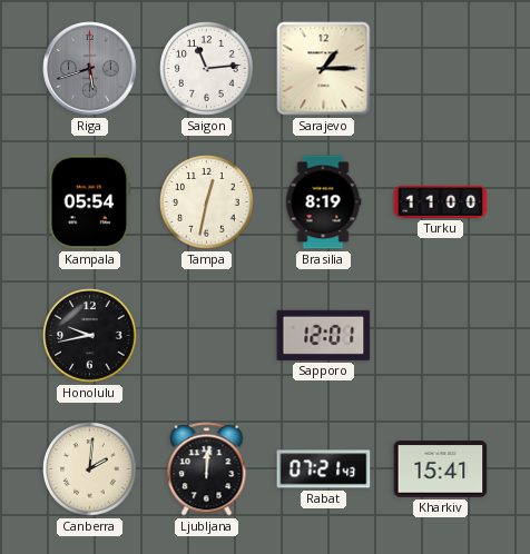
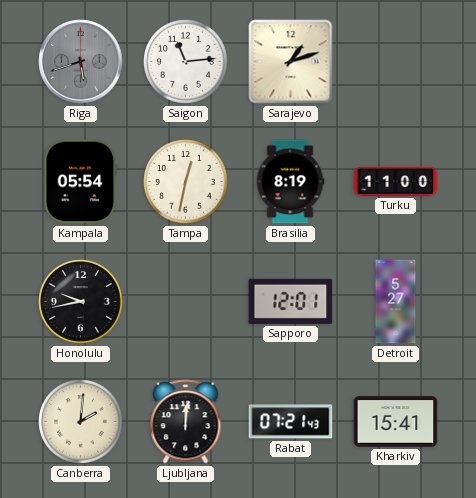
Sarajevo: 1:15 -> 1:12
Detroit: none -> 5:27
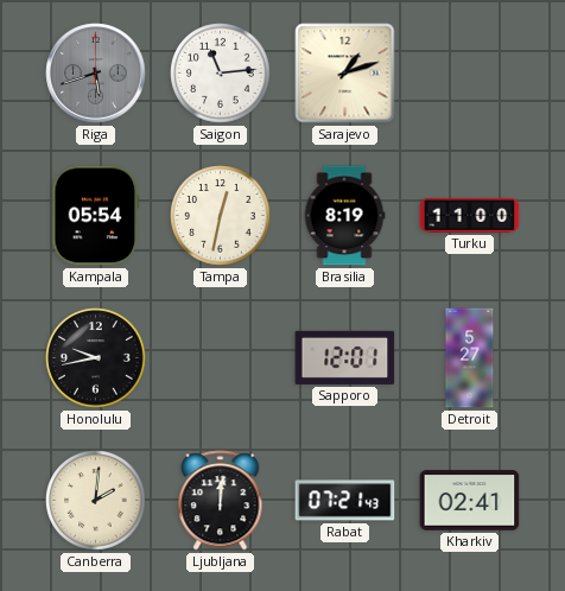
Kharkiv: 15:41 -> 02:41
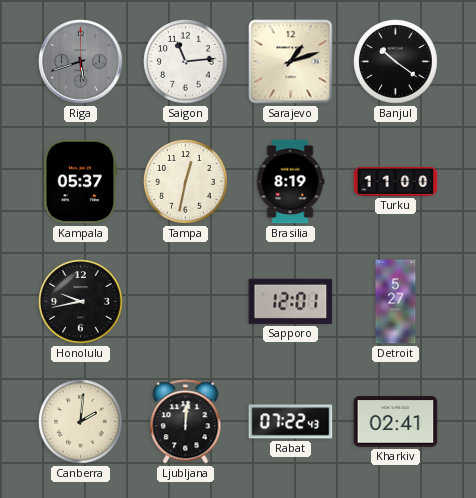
Banjul: none -> 10:21
Kampala: 05:54 -> 05:37
Rabat: 07:21 -> 07:22
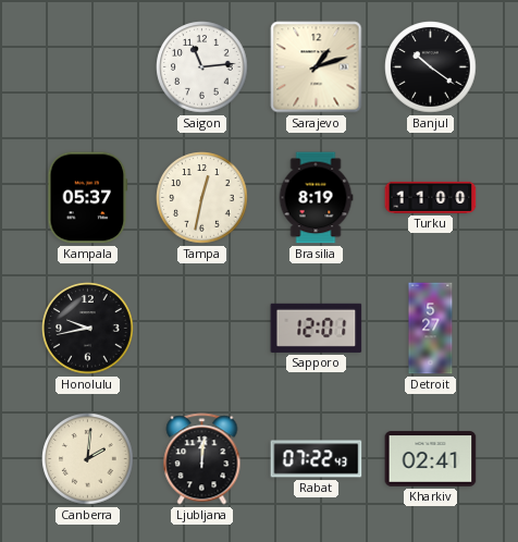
Riga: 5:42 -> none
